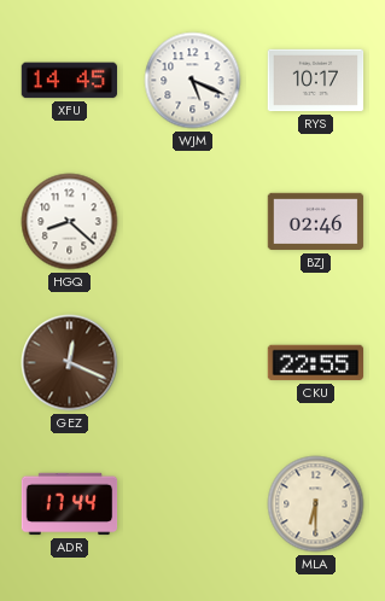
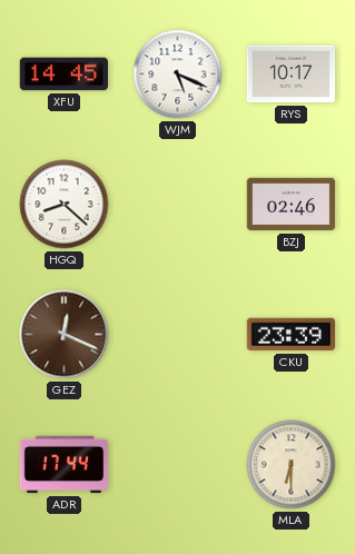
CKU: 22:55 -> 23:39
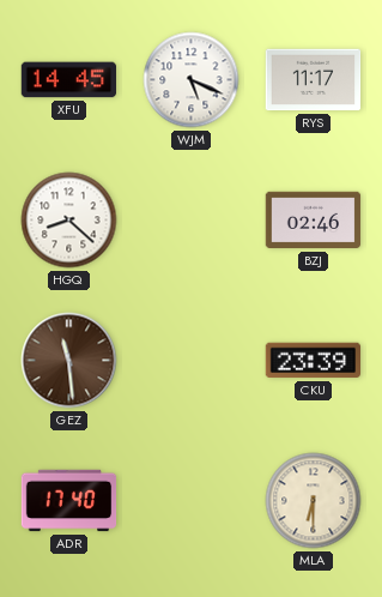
RYS: 10:17 -> 11:17
GEZ: 12:19 -> 11:29
ADR: 17:44 -> 17:40
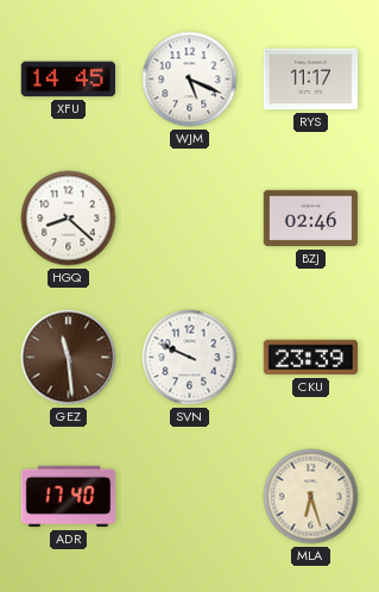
SVN: none -> 9:49
MLA: 6:30 -> 6:27
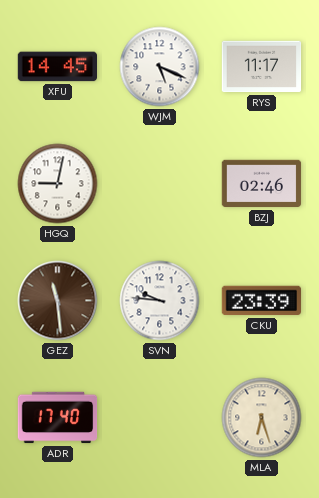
HGQ: 8:22 -> 9:02
SVN: 9:49 -> 9:46
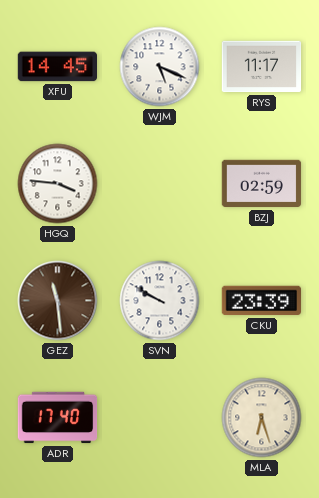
HGQ: 9:02 -> 3:46
BZJ: 02:46 -> 02:59
SVN: 9:46 -> 9:50
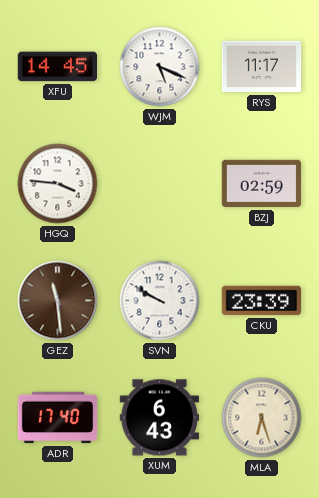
XUM: none -> 6:43
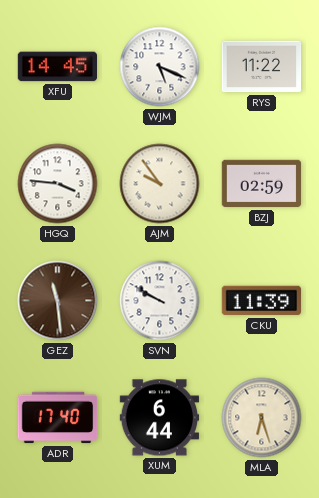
RYS: 11:17 -> 11:22
AJM: none -> 9:54
CKU: 23:39 -> 11:39
XUM: 6:43 -> 6:44
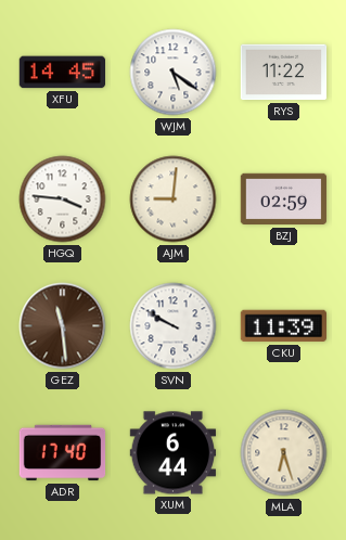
WJM: 5:19 -> 5:21
AJM: 9:54 -> 9:01
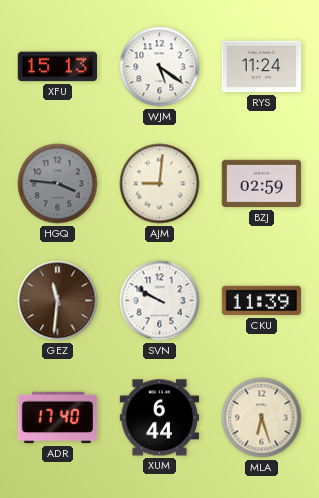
XFU: 14:45 -> 15:13
RYS: 11:22 -> 11:24
HGQ dial: white -> grey
GEZ: 11:29 -> 11:31
